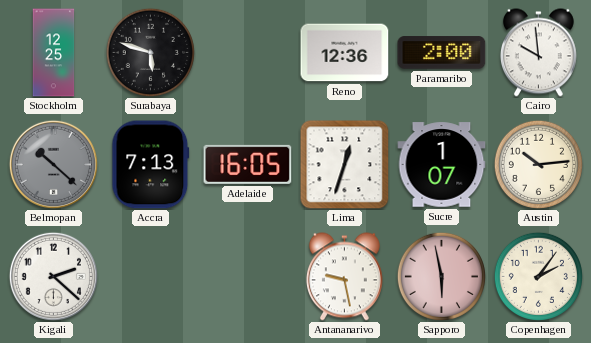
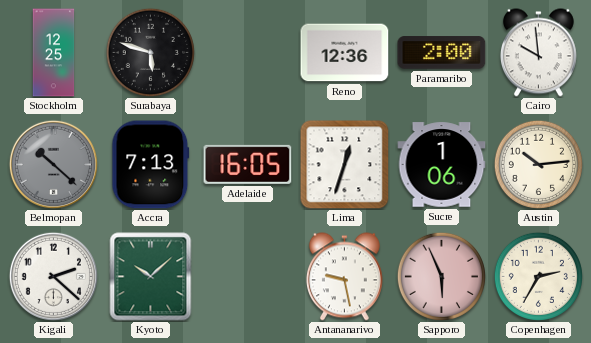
Sucre: 1:07 -> 1:06
Kyoto: none -> 10:08
Sapporo: 5:58 -> 5:56
Copenhagen: 2:06 -> 2:35
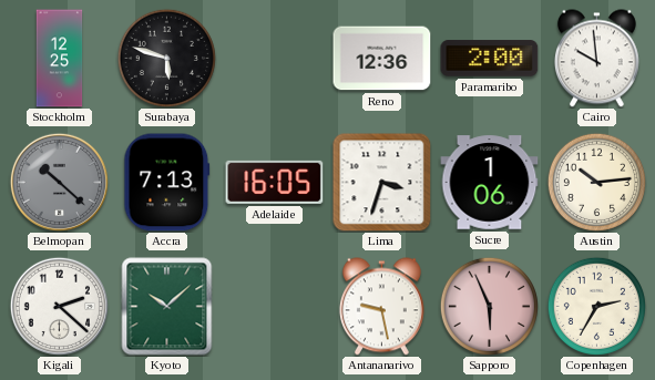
Lima: 12:33 -> 3:33
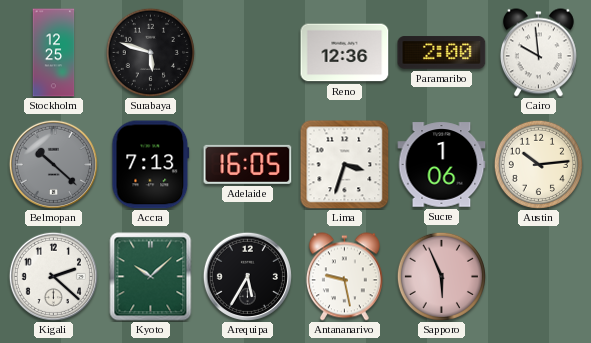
Arequipa: none -> 5:35
Copenhagen: 2:35 -> none
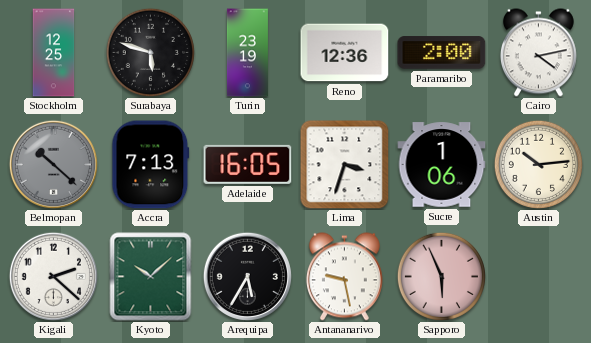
Turin: none -> 23:19
Cairo: 9:59 -> 4:13
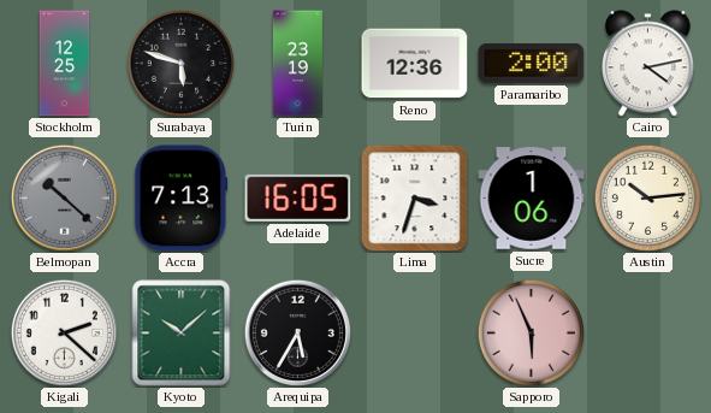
Antananarivo: 9:28 -> none
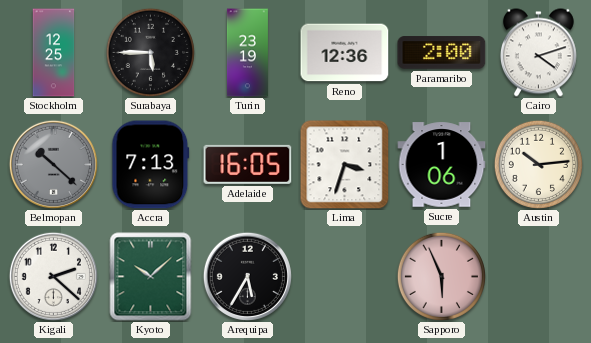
Surabaya: 5:48 -> 5:45
Cairo: 4:13 -> 4:12
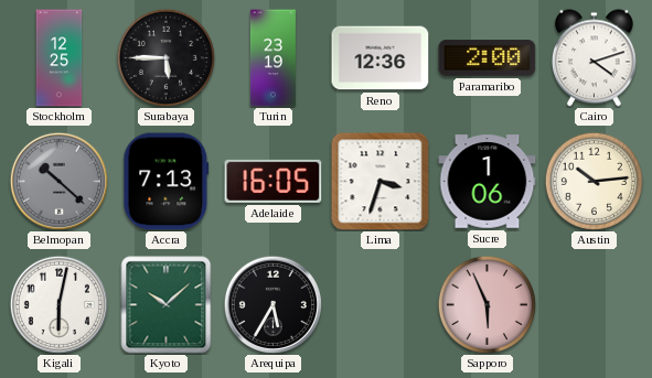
Kigali: 2:22 -> 6:02
